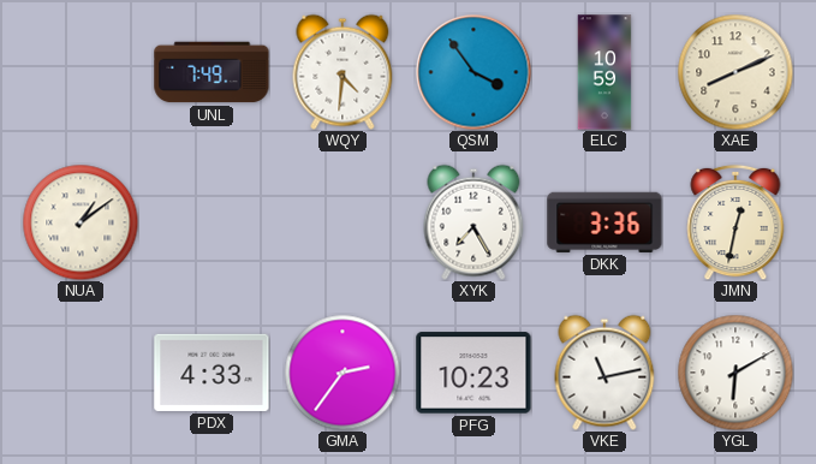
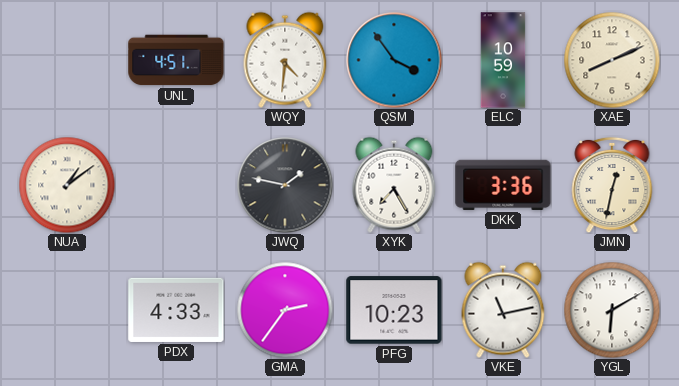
UNL: 7:49 -> 4:51
JWQ: none -> 1:47
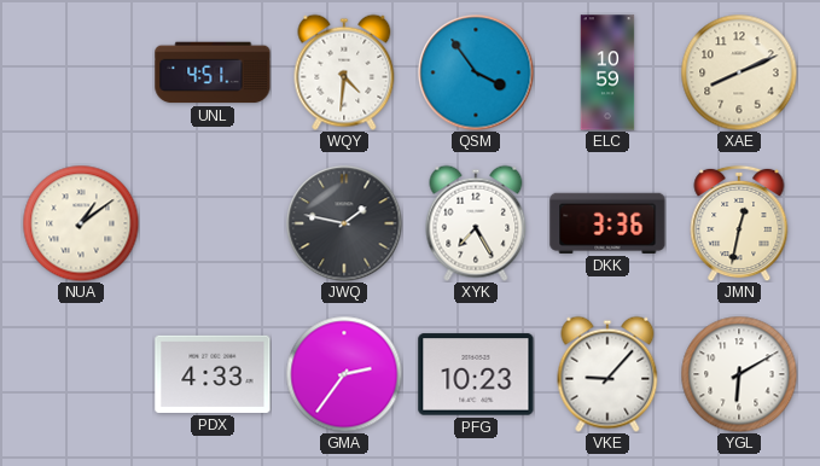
VKE: 11:13 -> 9:07
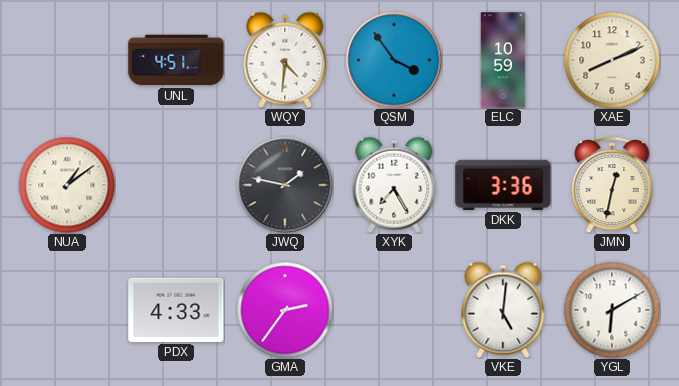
PFG: 10:23 -> none
VKE: 9:07 -> 5:01
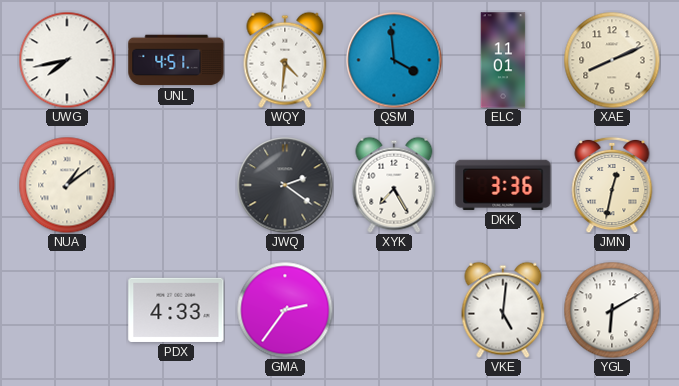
UWG: none -> 7:43
QSM: 3:54 -> 3:59
ELC: 10:59 -> 11:01
JWQ: 1:47 -> 2:21
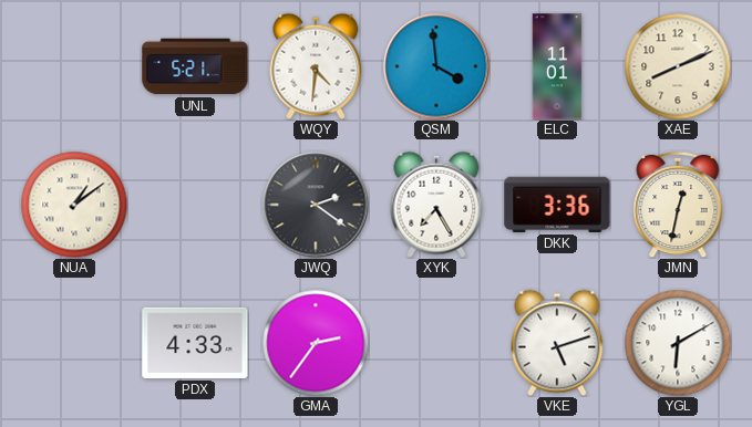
UWG: 7:43 -> none
UNL: 4:51 -> 5:21
VKE: 5:01 -> 5:12
